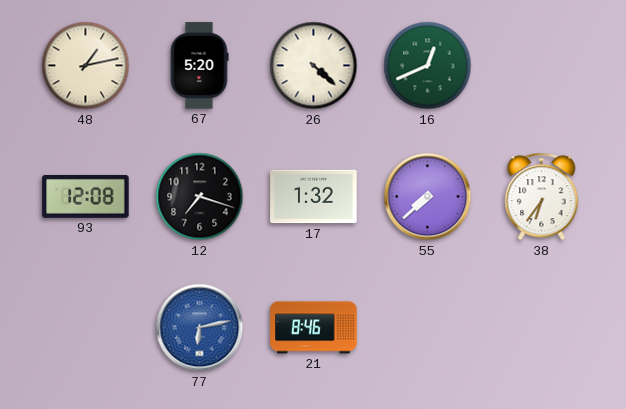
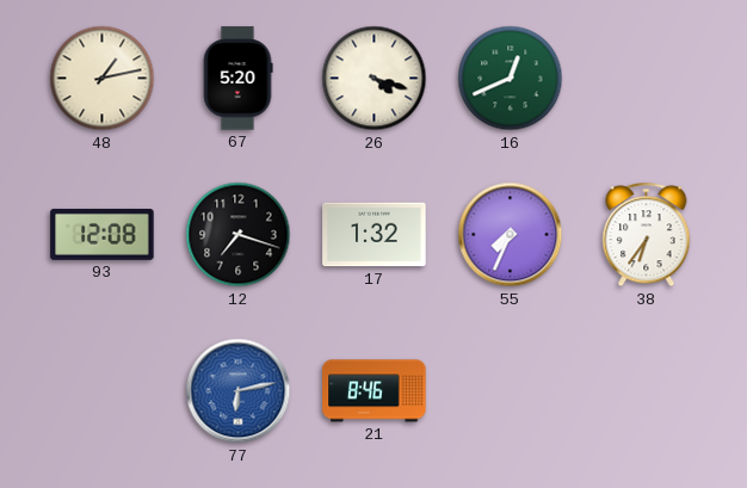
26: 4:22 -> 4:18
55: 7:38 -> 7:34
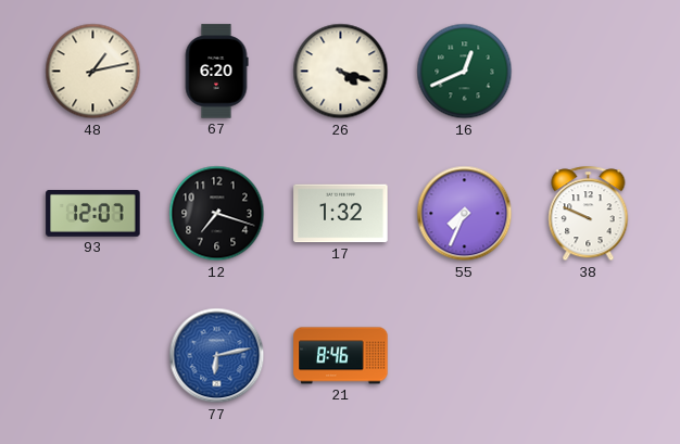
67: 5:20 -> 6:20
93: 12:08 -> 12:07
38: 6:36 -> 9:49
